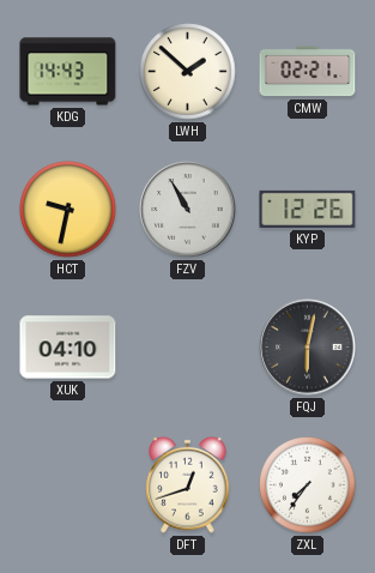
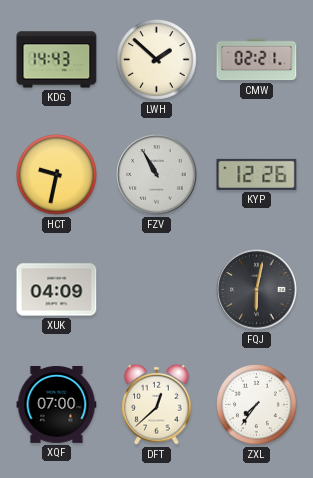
XUK: 04:10 -> 04:09
XQF: none -> 07:00
DFT: 12:42 -> 12:38
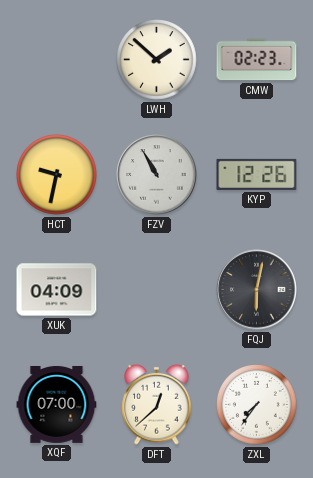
KDG: 14:43 -> none
CMW: 02:21 -> 02:23
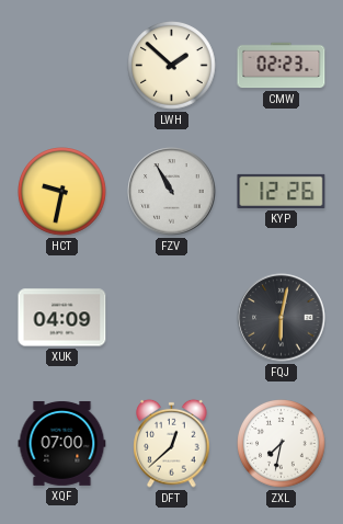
ZXL: 7:36 -> 7:32
